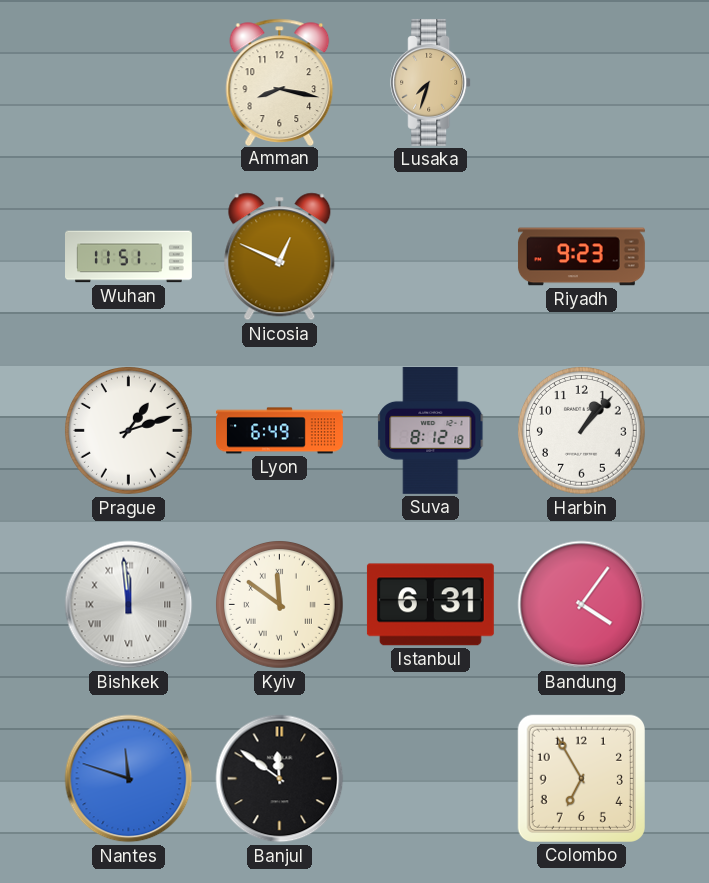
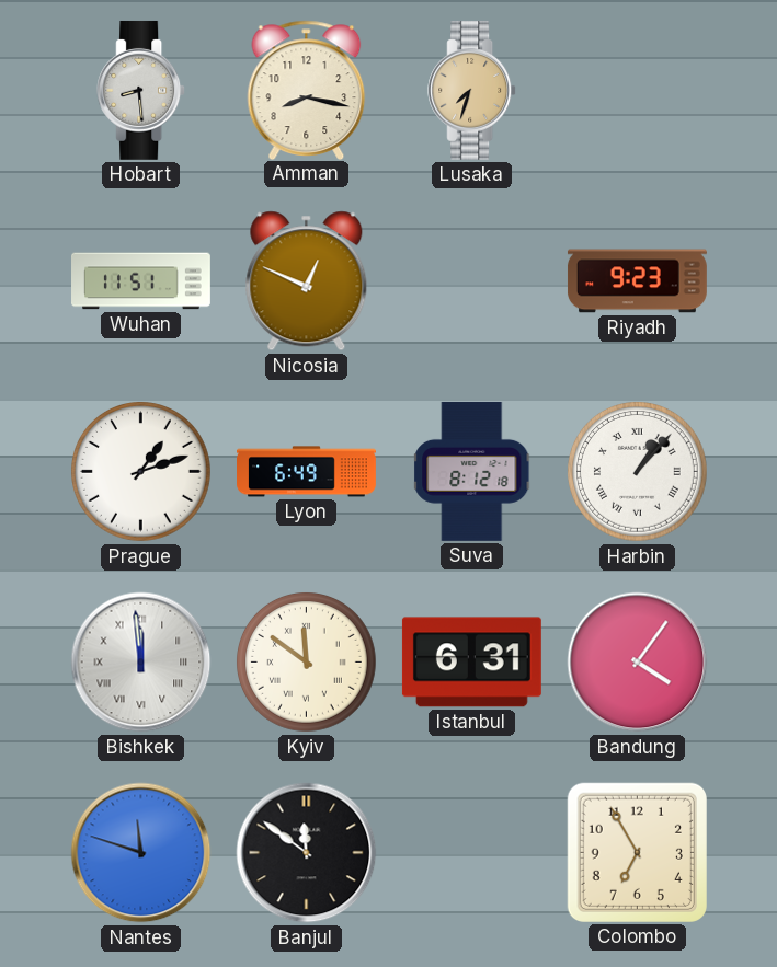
Hobart: none -> 8:29
Harbin numerals: Arabic -> Roman
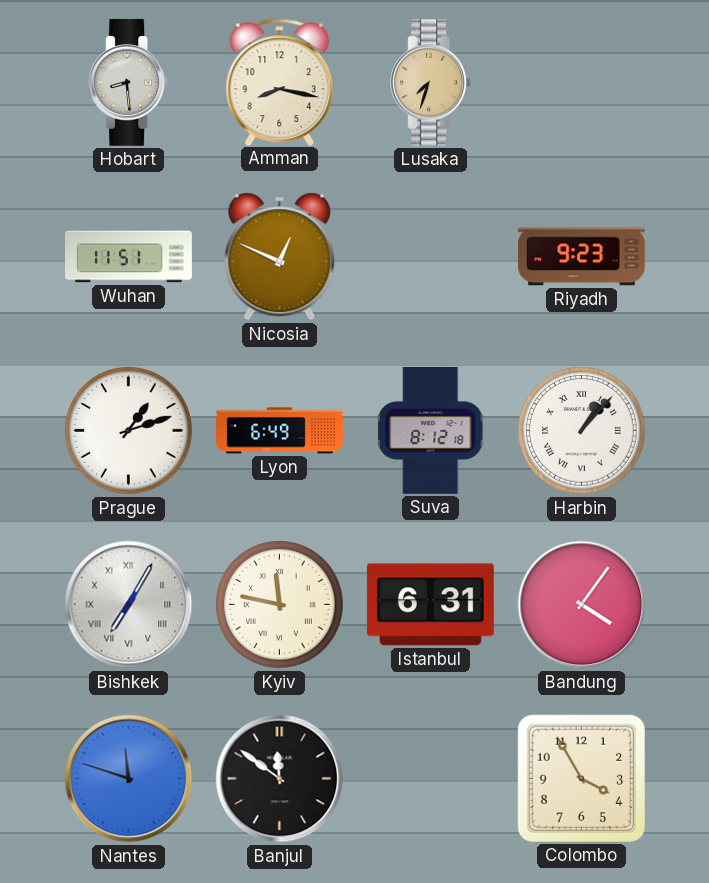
Bishkek: 11:59 -> 7:05
Kyiv: 11:51 -> 11:47
Colombo: 6:55 -> 3:55
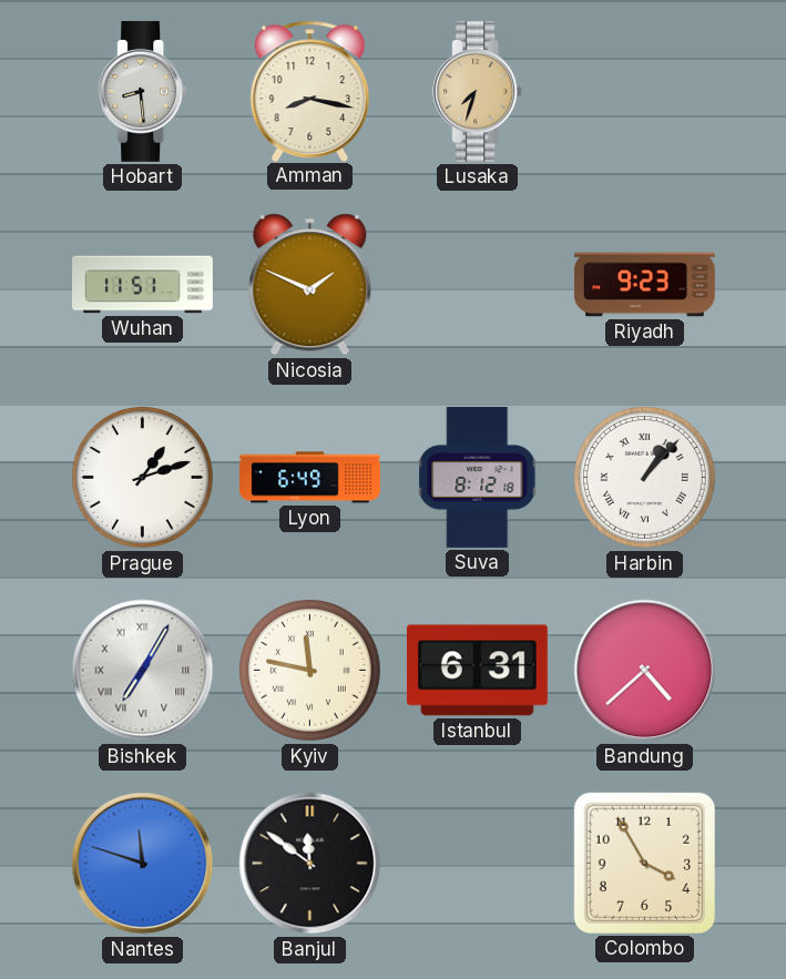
Nicosia: 12:49 -> 1:49
Bandung: 4:06 -> 4:38
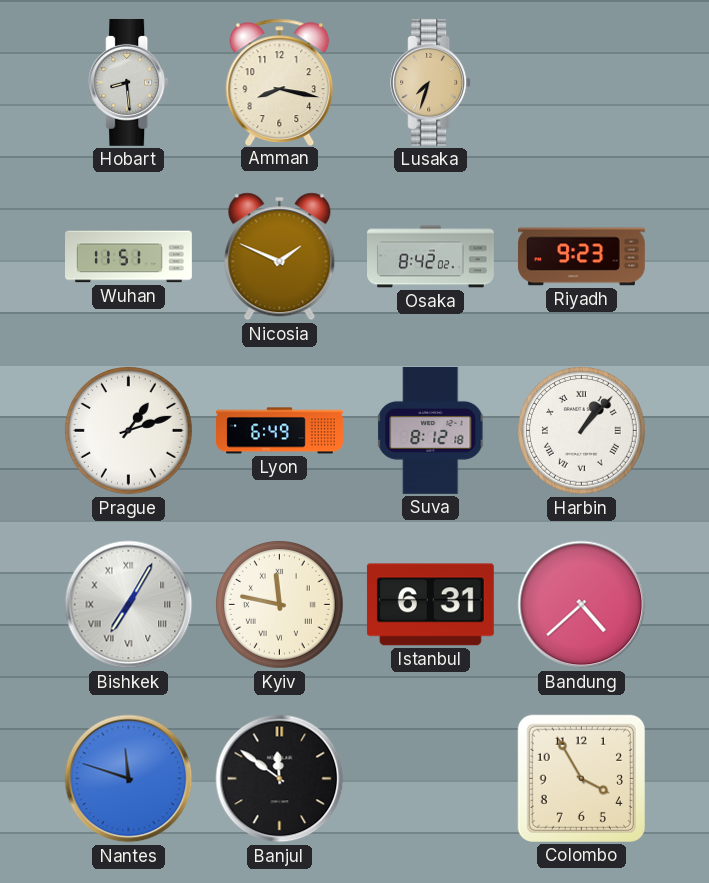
Osaka: none -> 8:42
